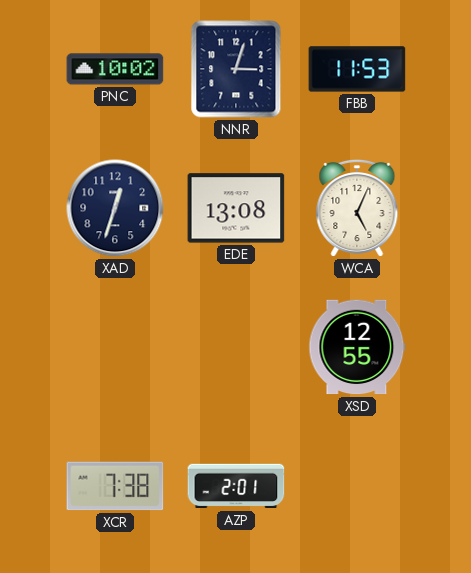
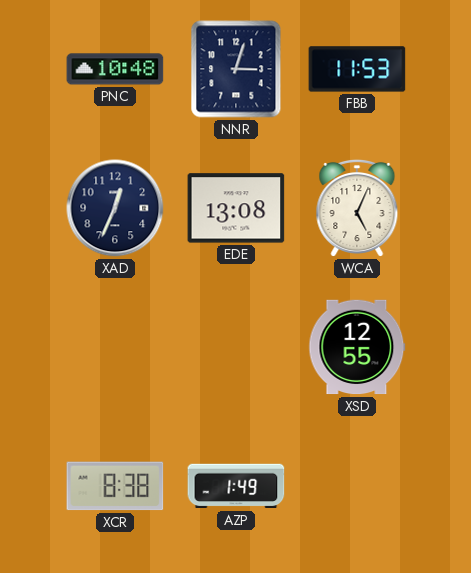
PNC: 10:02 -> 10:48
XAD: 12:33 -> 12:34
XCR: 7:38 -> 8:38
AZP: 2:01 -> 1:49
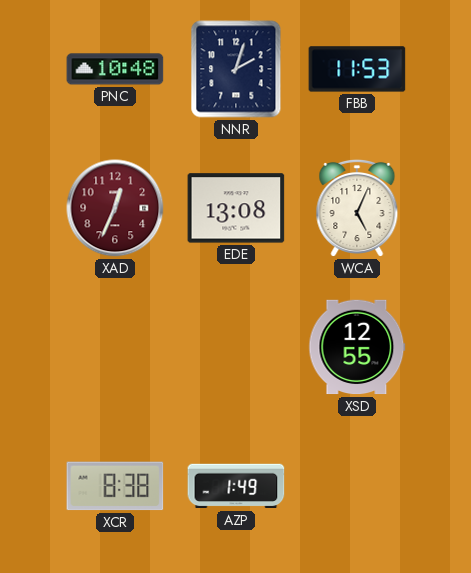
NNR: 3:03 -> 2:03
XAD dial: navy -> burgundy
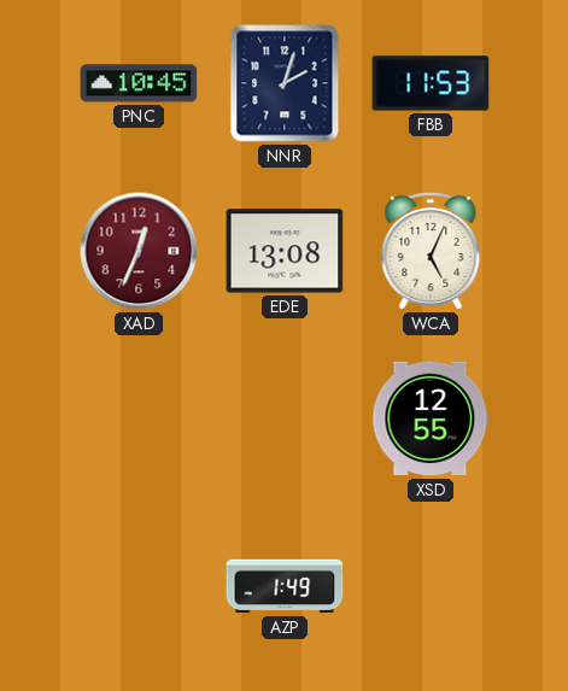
PNC: 10:48 -> 10:45
XCR: 8:38 -> none
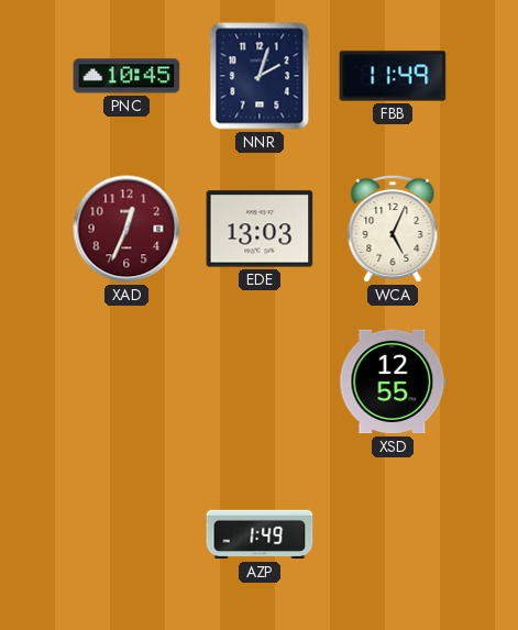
FBB: 11:53 -> 11:49
EDE: 13:08 -> 13:03
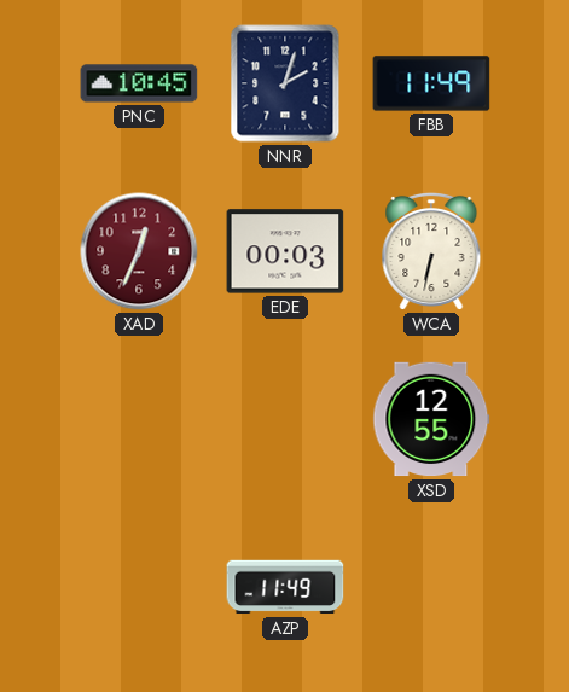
EDE: 13:03 -> 00:03
WCA: 5:04 -> 6:32
AZP: 1:49 -> 11:49
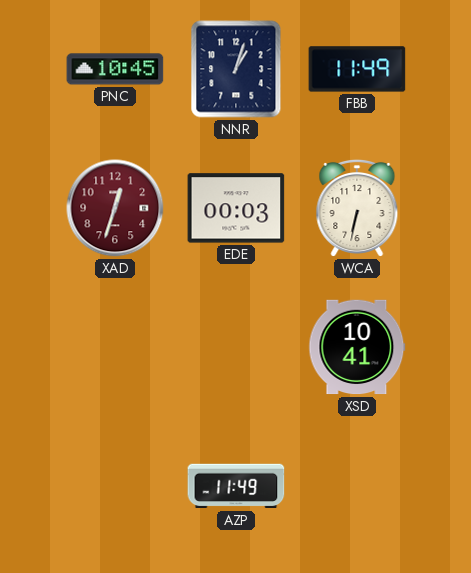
NNR: 2:03 -> 1:03
XAD: 12:34 -> 12:33
XSD: 12:55 -> 10:41
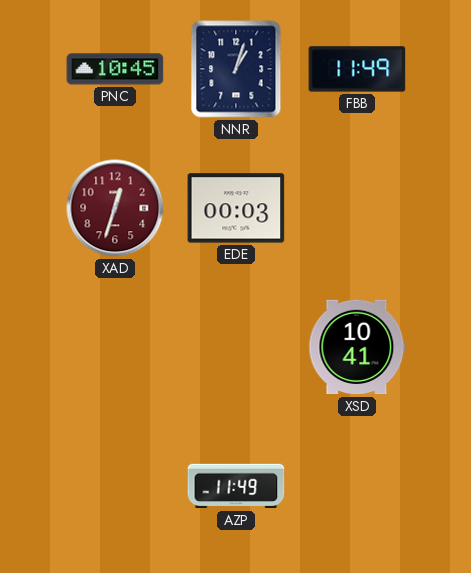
WCA: 6:32 -> none
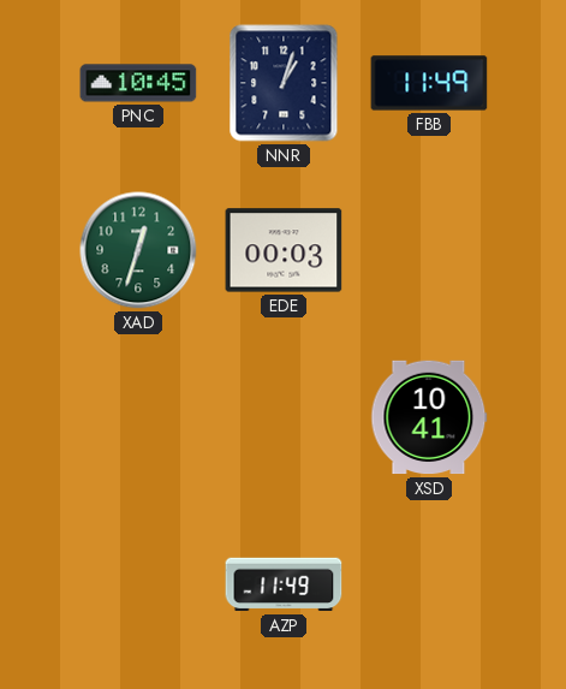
XAD dial: burgundy -> green
